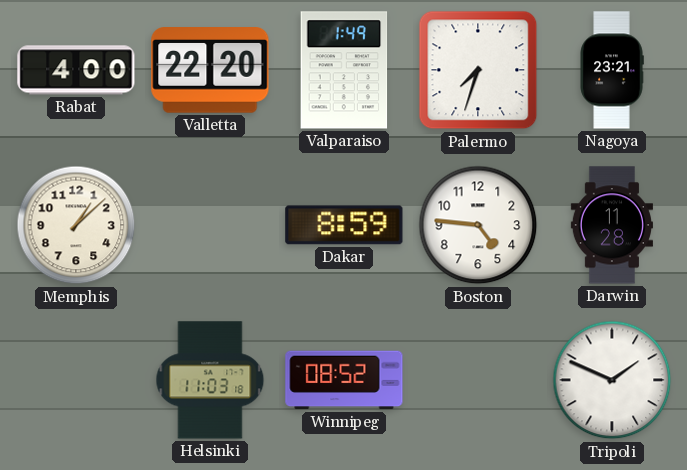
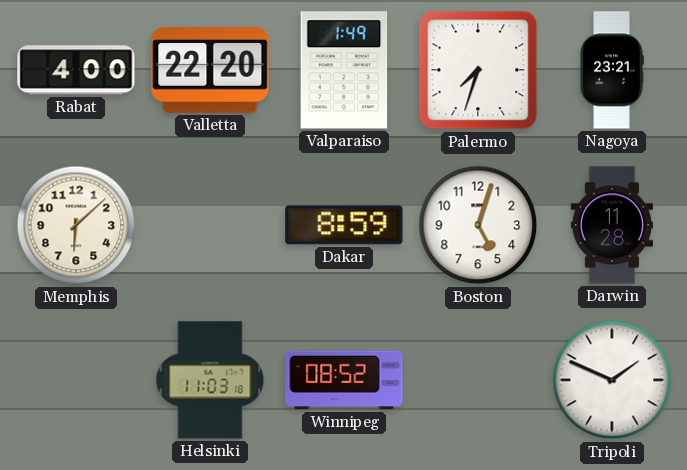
Memphis: 1:08 -> 6:08
Boston: 4:46 -> 5:03
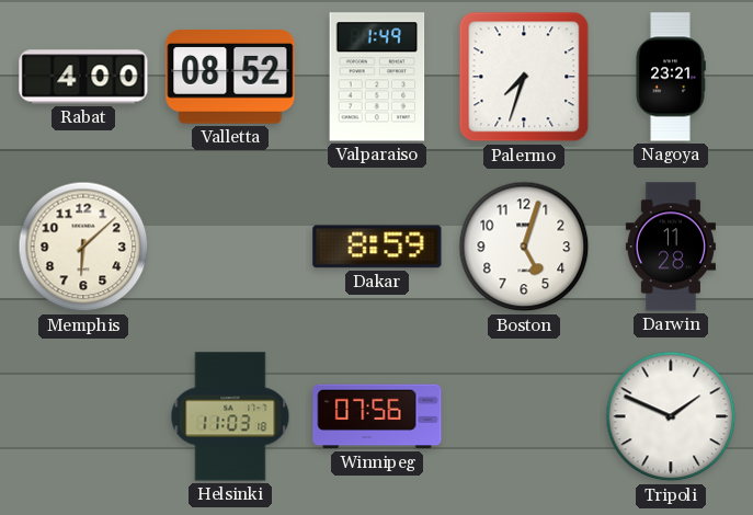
Valletta: 22:20 -> 08:52
Winnipeg: 08:52 -> 07:56
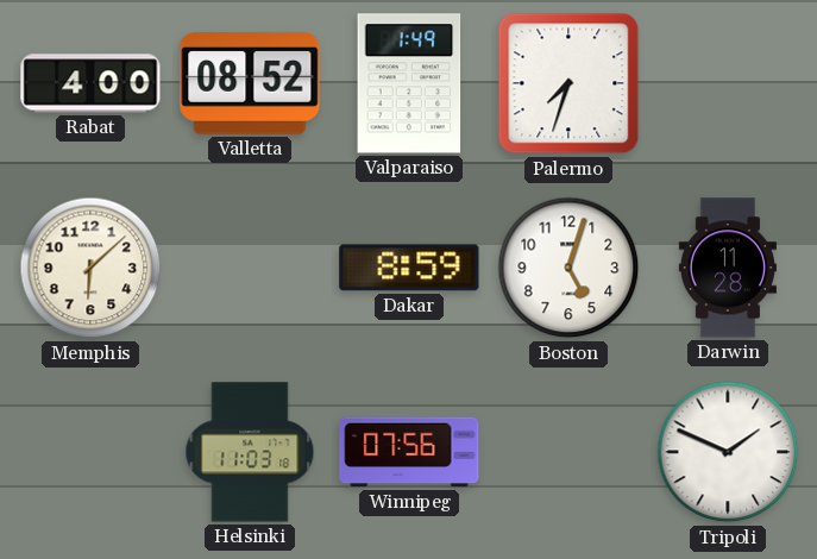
Nagoya: 23:21 -> none
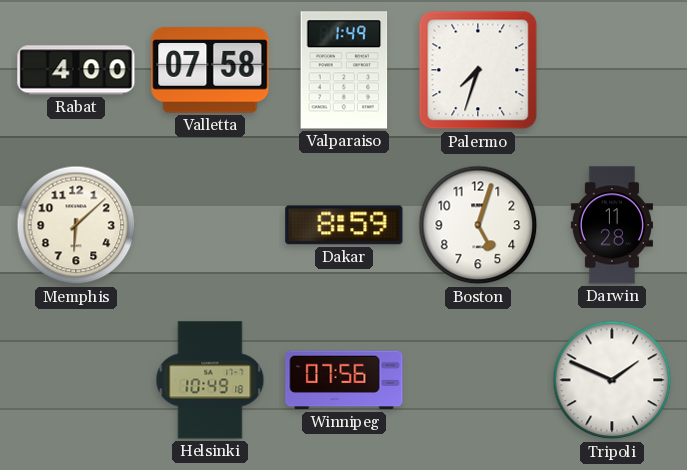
Valletta: 08:52 -> 07:58
Helsinki: 11:03 -> 10:49
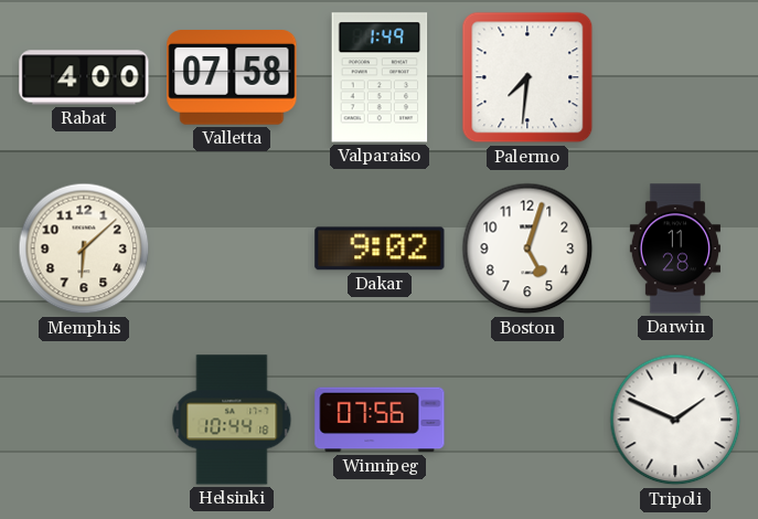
Palermo: 7:33 -> 7:31
Dakar: 8:59 -> 9:02
Helsinki: 10:49 -> 10:44
